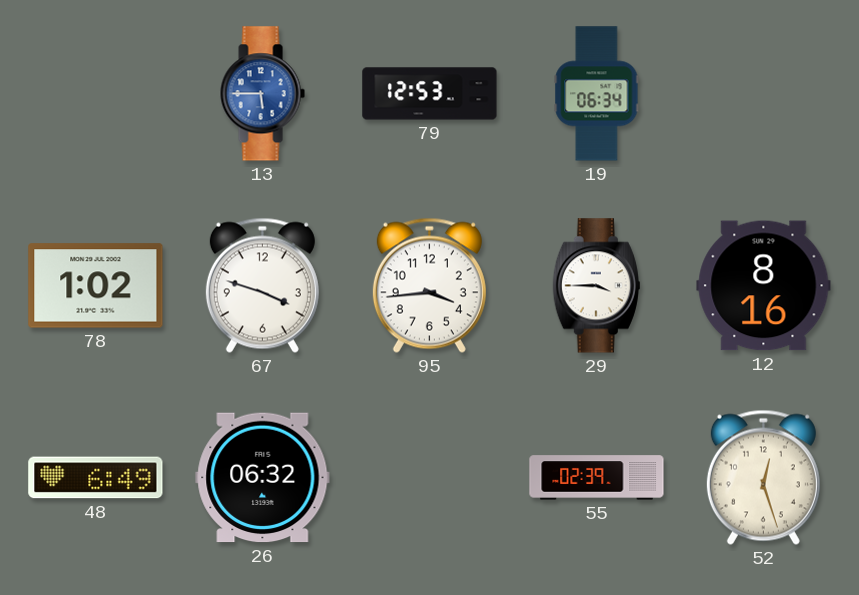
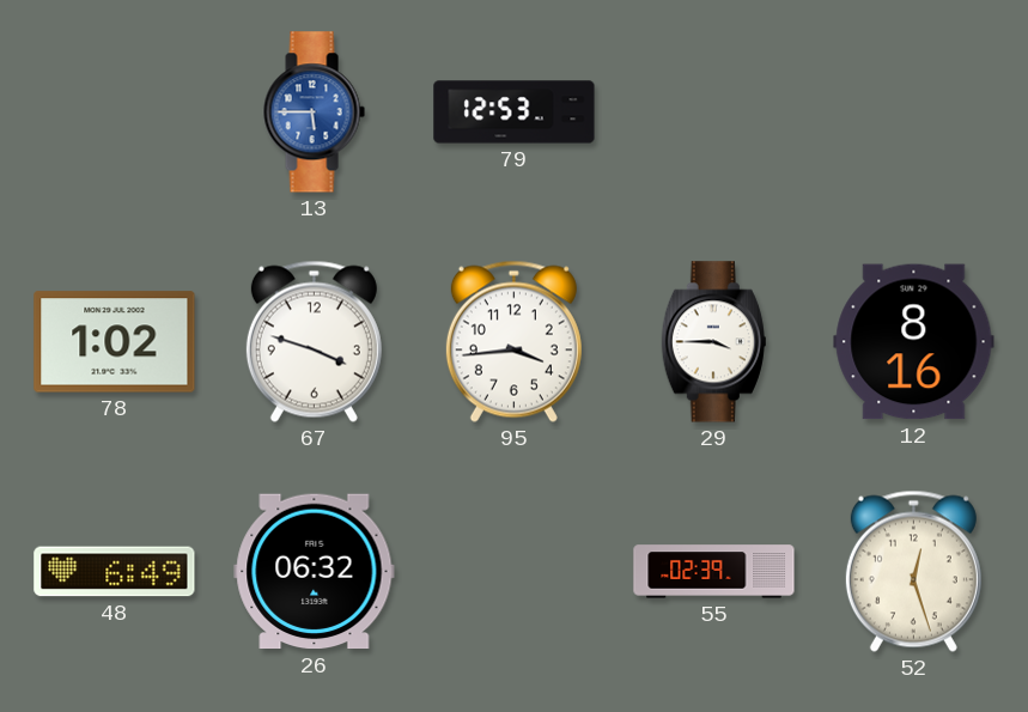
19: 06:34 -> none
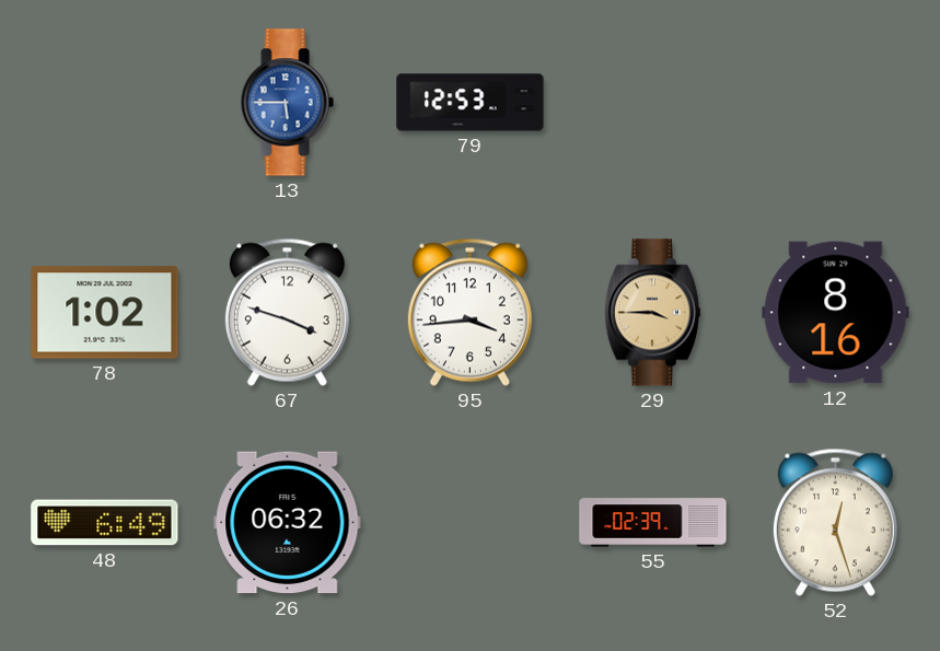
29 dial: white -> champagne
